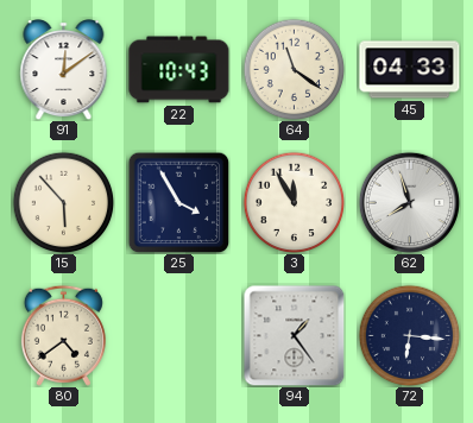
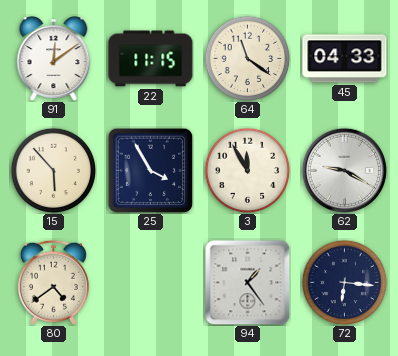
22: 10:43 -> 11:15
62: 7:57 -> 9:20
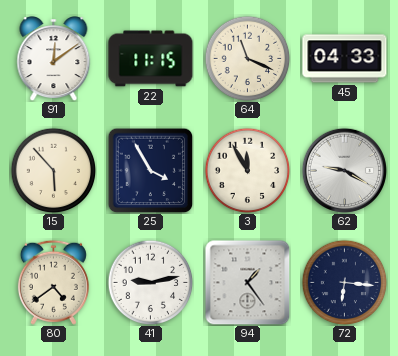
64: 11:21 -> 11:19
41: none -> 9:13
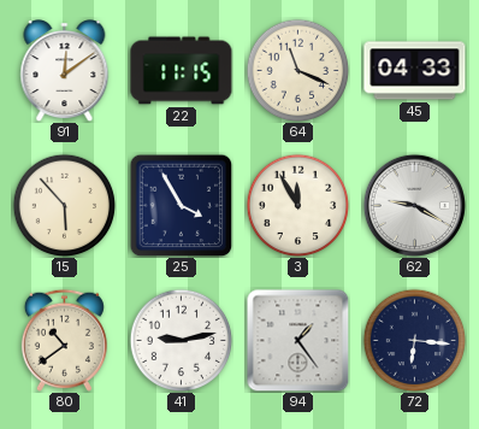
80: 4:39 -> 10:39
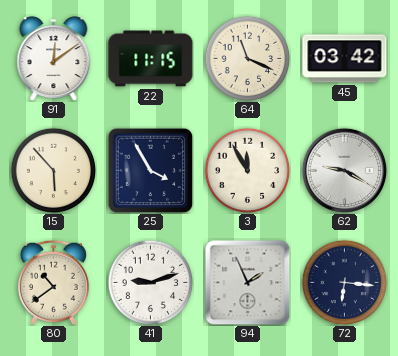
45: 04:33 -> 03:42
41: 9:13 -> 9:12
94: 1:24 -> 1:56
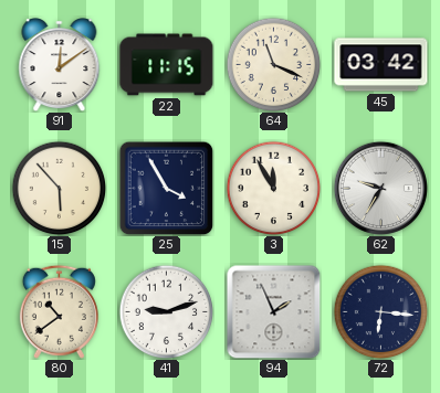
62: 9:20 -> 9:35
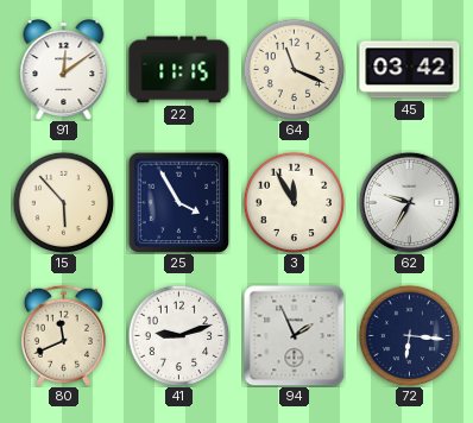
80: 10:39 -> 11:41
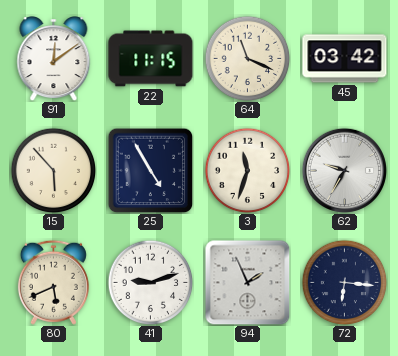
25: 3:55 -> 4:55
3: 11:55 -> 11:33
80: 11:41 -> 5:41
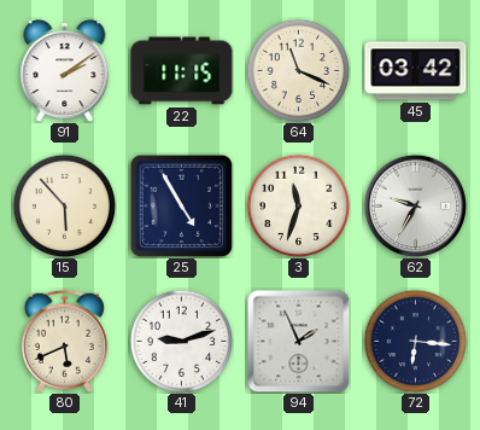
91: 12:09 -> 2:09
